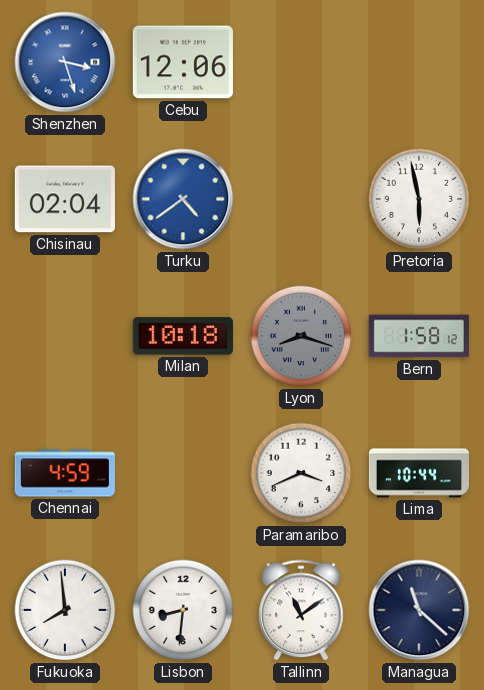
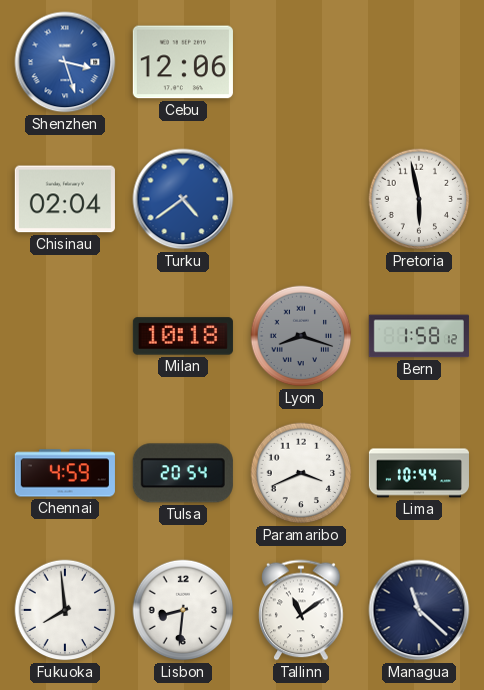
Tulsa: none -> 20:54
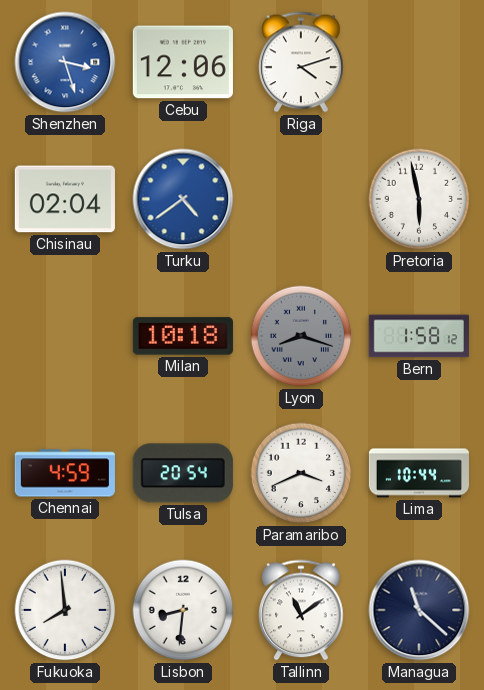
Riga: none -> 4:12
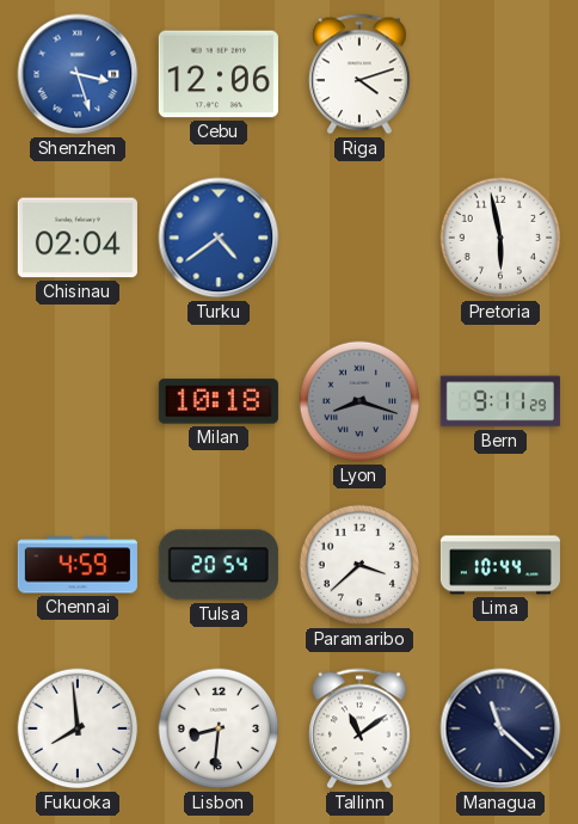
Bern: 1:58 -> 9:11
Paramaribo: 3:41 -> 3:38
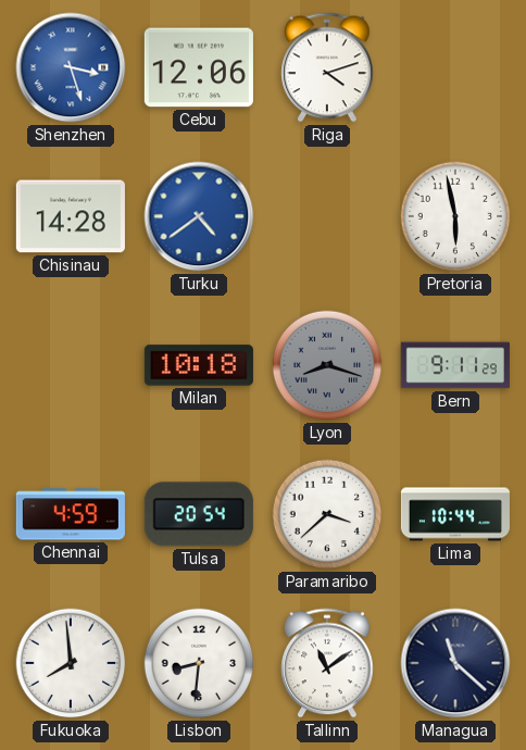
Chisinau: 02:04 -> 14:28
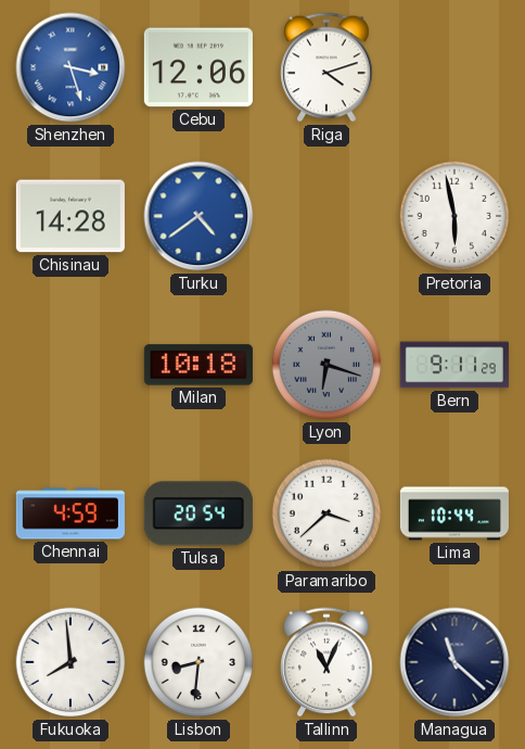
Lyon: 8:18 -> 6:18
Tallinn: 11:09 -> 11:04
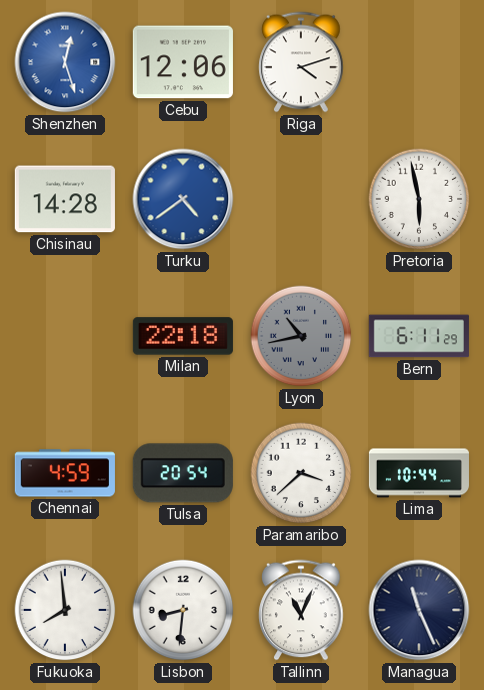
Shenzhen: 3:27 -> 12:27
Milan: 10:18 -> 22:18
Lyon: 6:18 -> 10:43
Bern: 9:11 -> 6:11
Managua: 11:22 -> 11:26
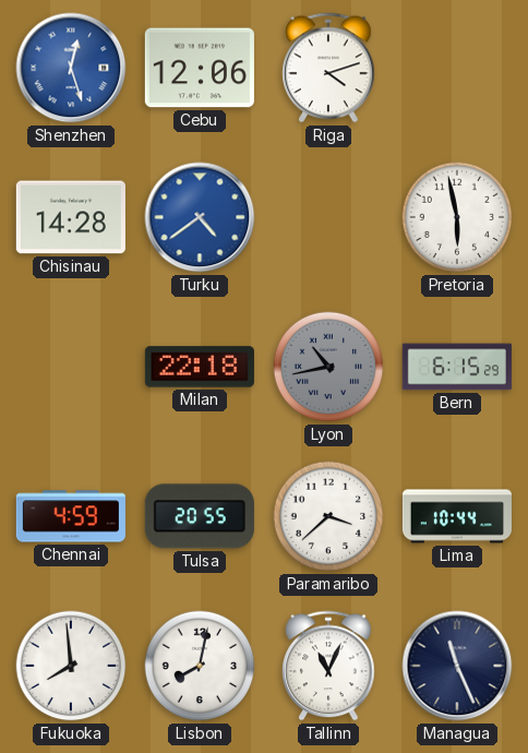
Bern: 6:11 -> 6:15
Tulsa: 20:54 -> 20:55
Lisbon: 8:31 -> 8:02
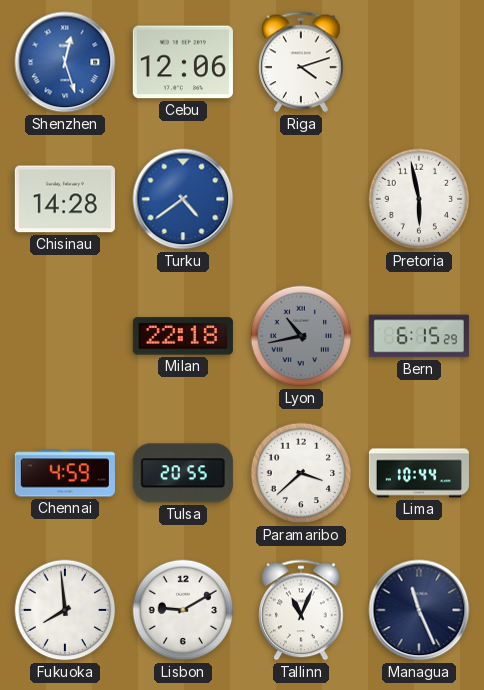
Lisbon: 8:02 -> 9:10
